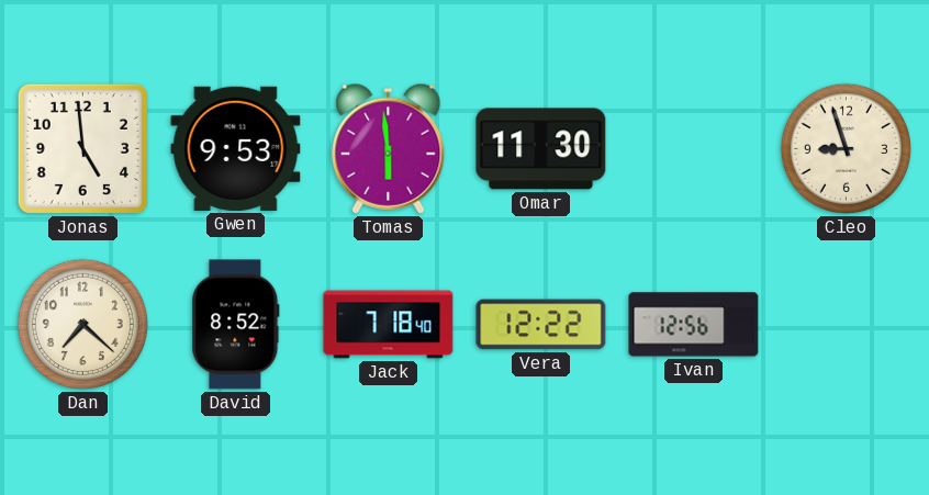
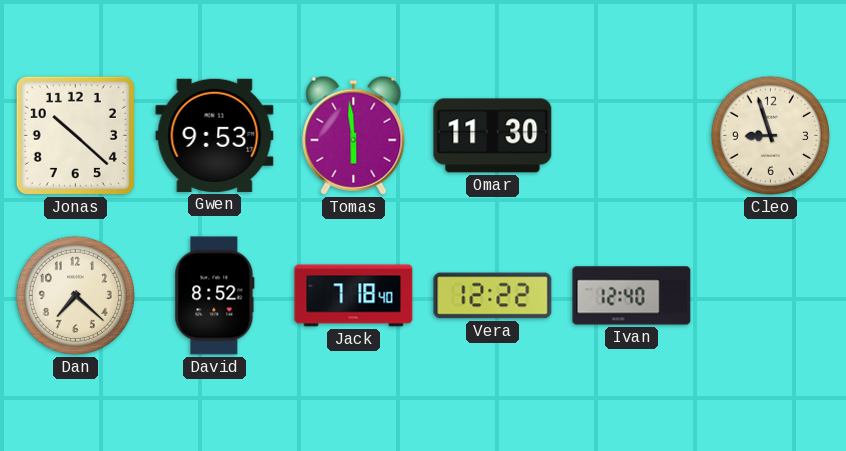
Jonas: 4:59 -> 10:22
Ivan: 12:56 -> 12:40
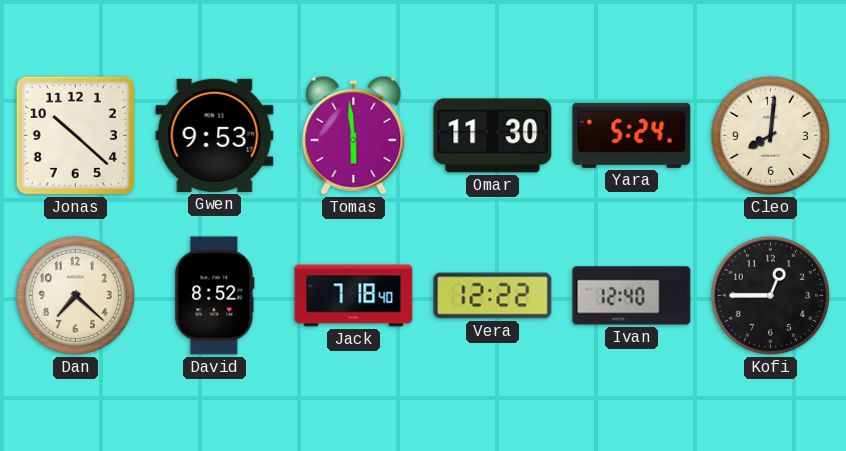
Yara: none -> 5:24
Cleo: 8:57 -> 8:01
Kofi: none -> 12:45
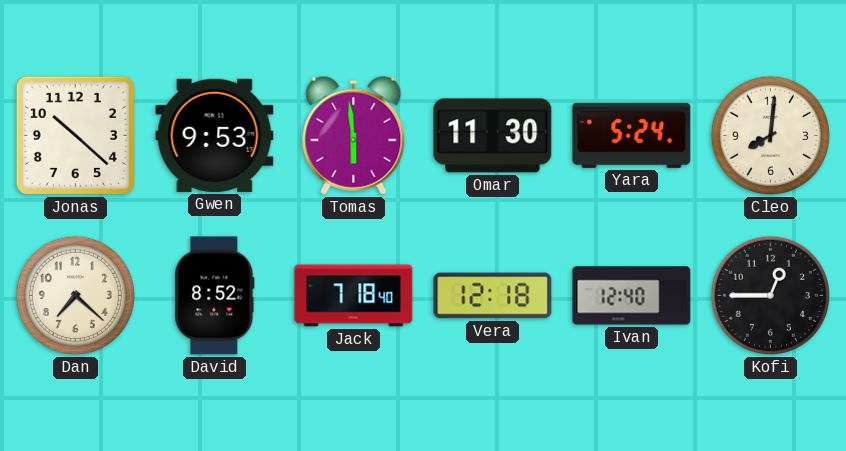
Vera: 12:22 -> 12:18
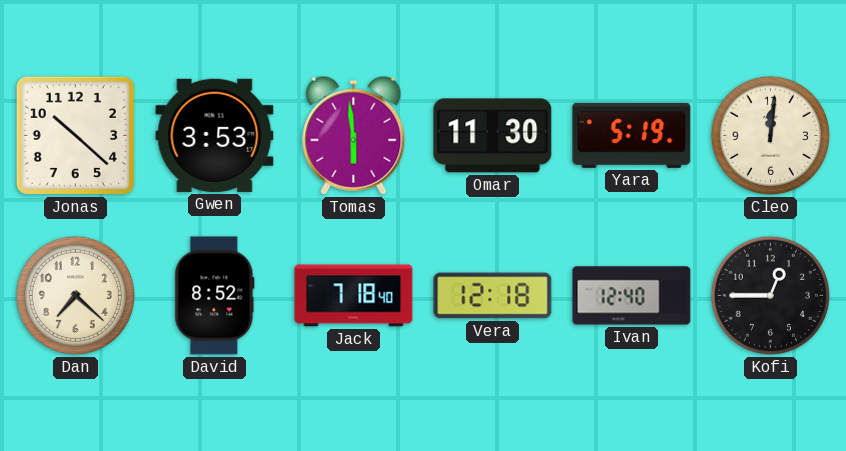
Gwen: 9:53 -> 3:53
Yara: 5:24 -> 5:19
Cleo: 8:01 -> 12:01
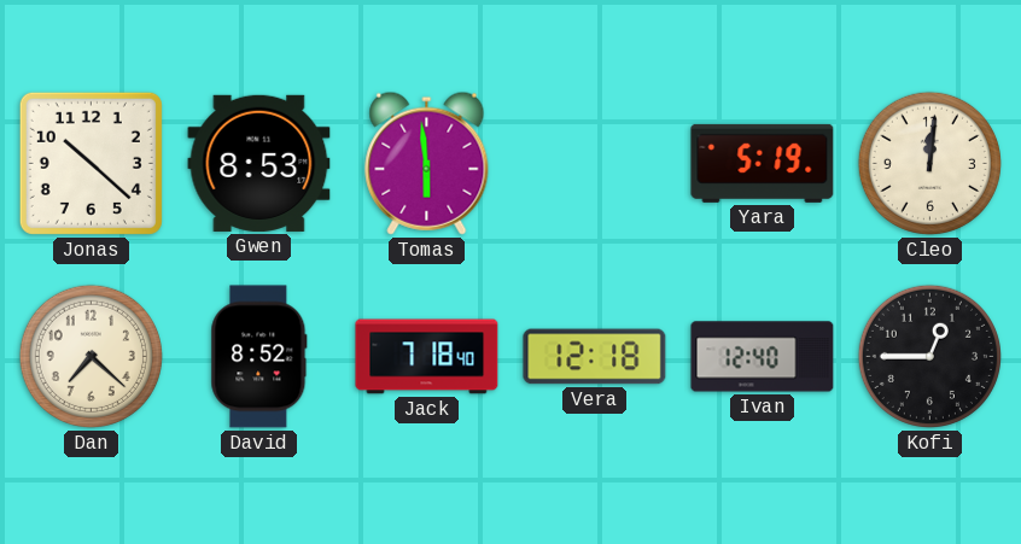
Gwen: 3:53 -> 8:53
Omar: 11:30 -> none
